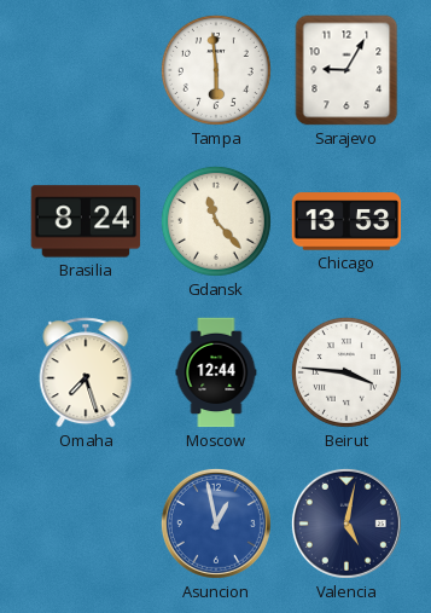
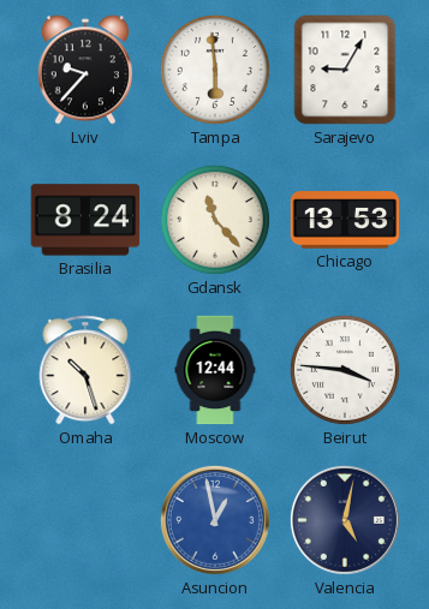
Lviv: none -> 9:37
Omaha: 7:27 -> 10:27
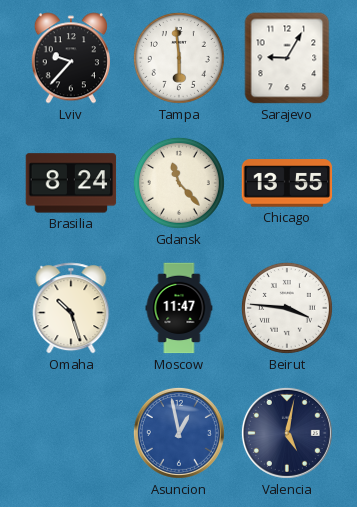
Chicago: 13:53 -> 13:55
Moscow: 12:44 -> 11:47
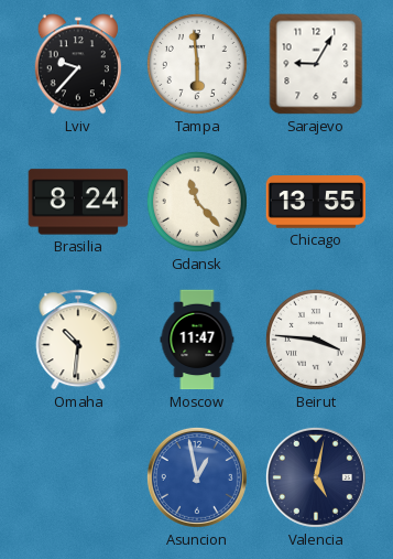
Omaha: 10:27 -> 10:31
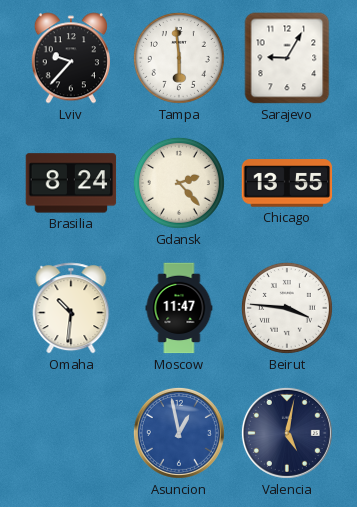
Gdansk: 11:23 -> 2:23
